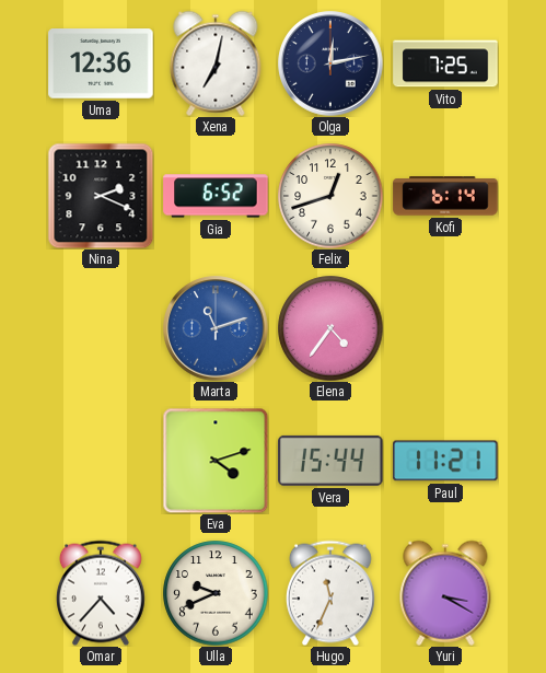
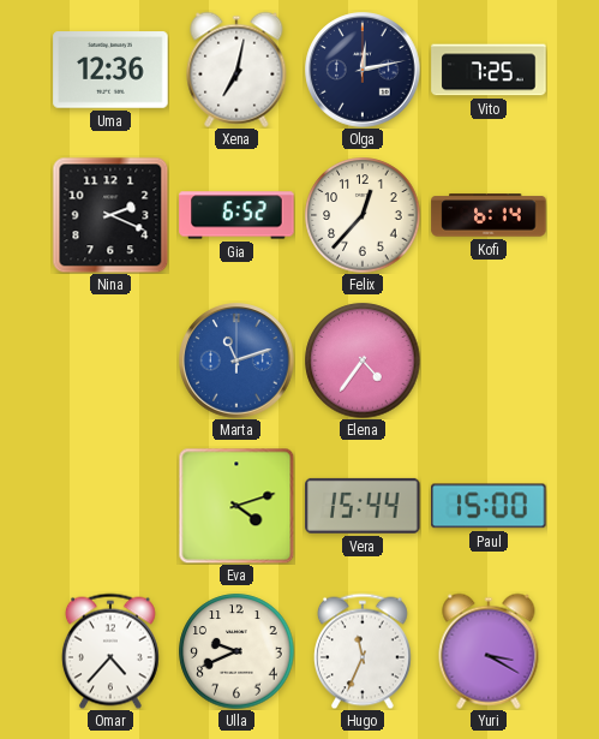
Felix: 12:42 -> 12:37
Paul: 11:21 -> 15:00
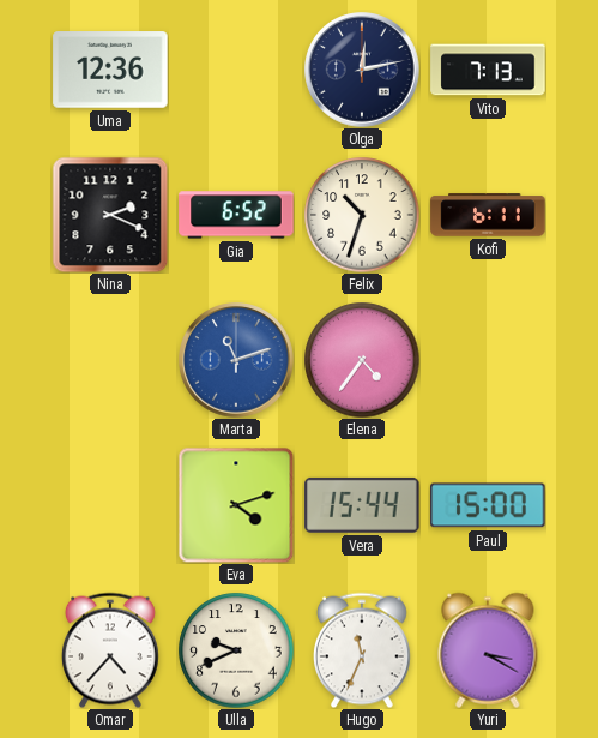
Xena: 7:02 -> none
Vito: 7:25 -> 7:13
Felix: 12:37 -> 10:33
Kofi: 6:14 -> 6:11
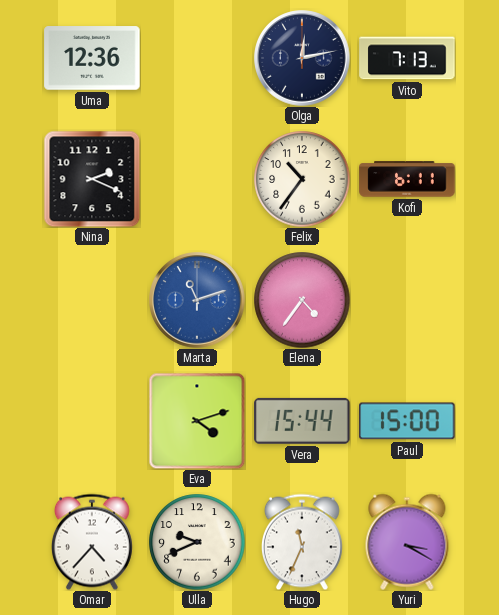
Gia: 6:52 -> none
Felix: 10:33 -> 10:36
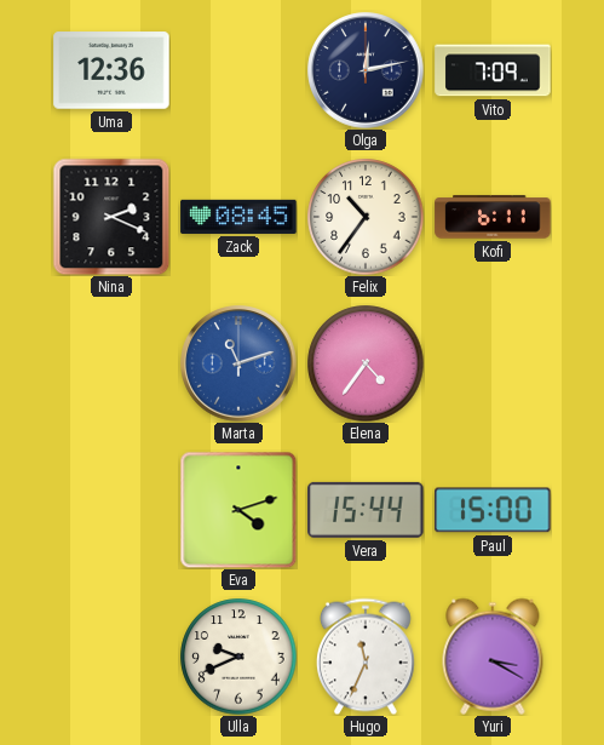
Vito: 7:13 -> 7:09
Zack: none -> 08:45
Omar: 4:37 -> none
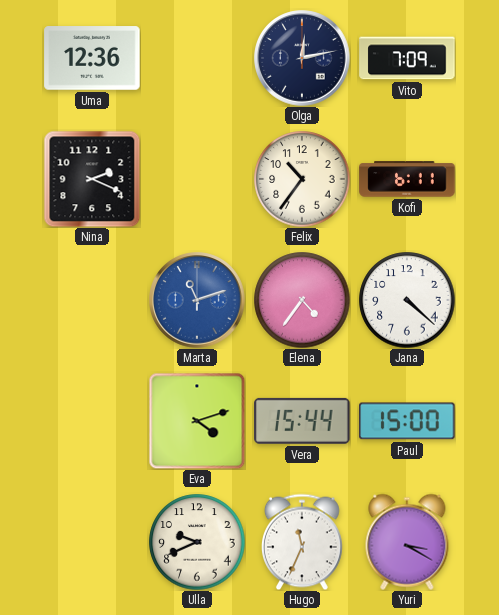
Zack: 08:45 -> none
Jana: none -> 4:22
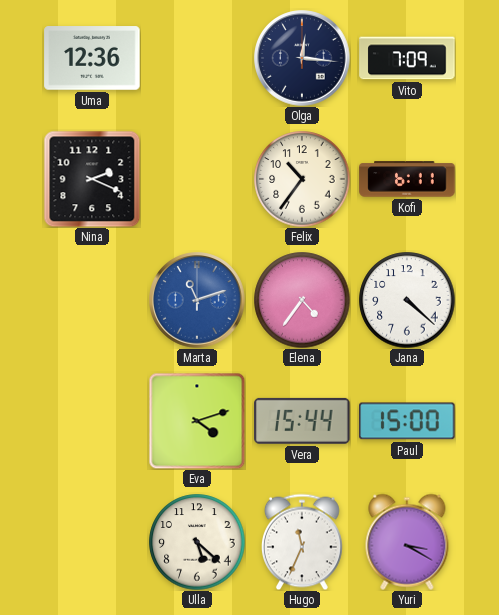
Olga: 12:13 -> 12:16
Ulla: 9:41 -> 5:22
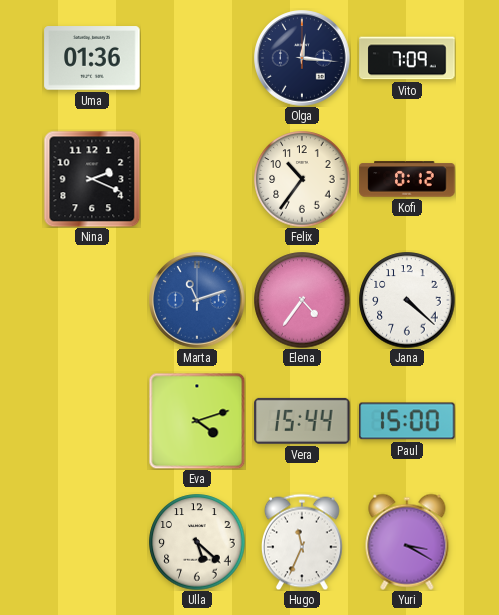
Uma: 12:36 -> 01:36
Kofi: 6:11 -> 0:12
